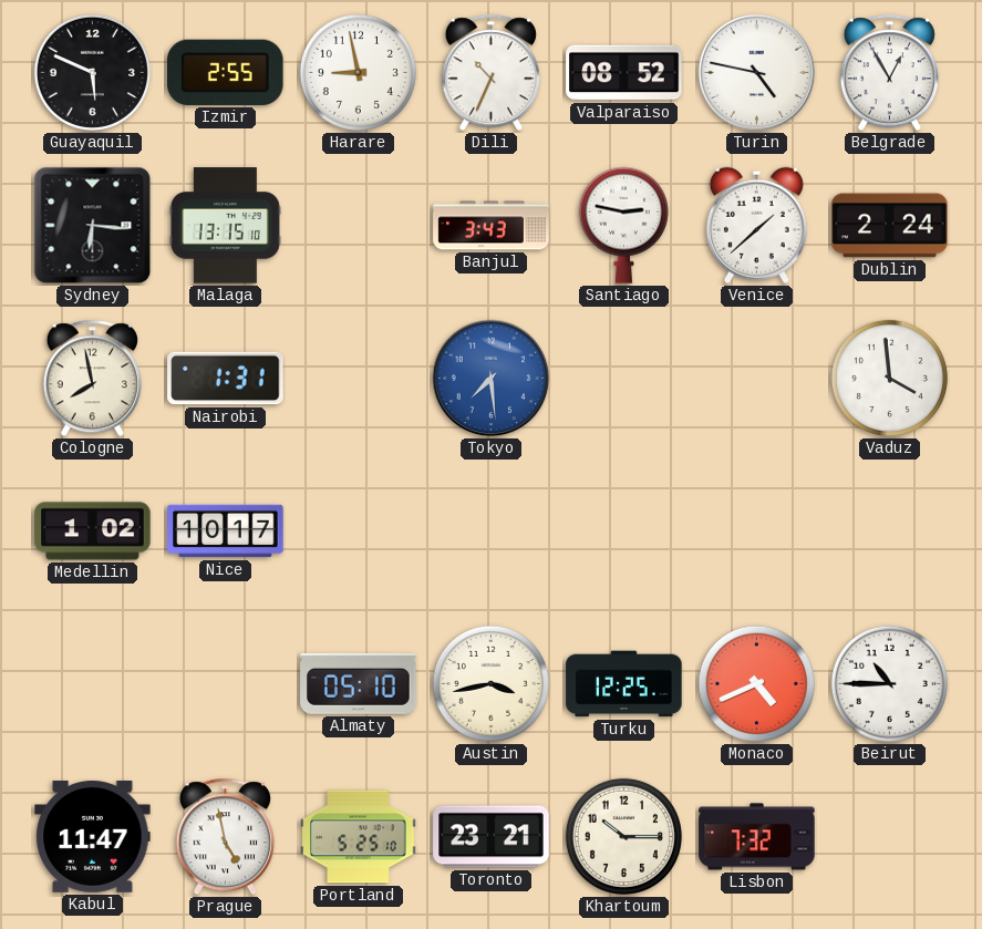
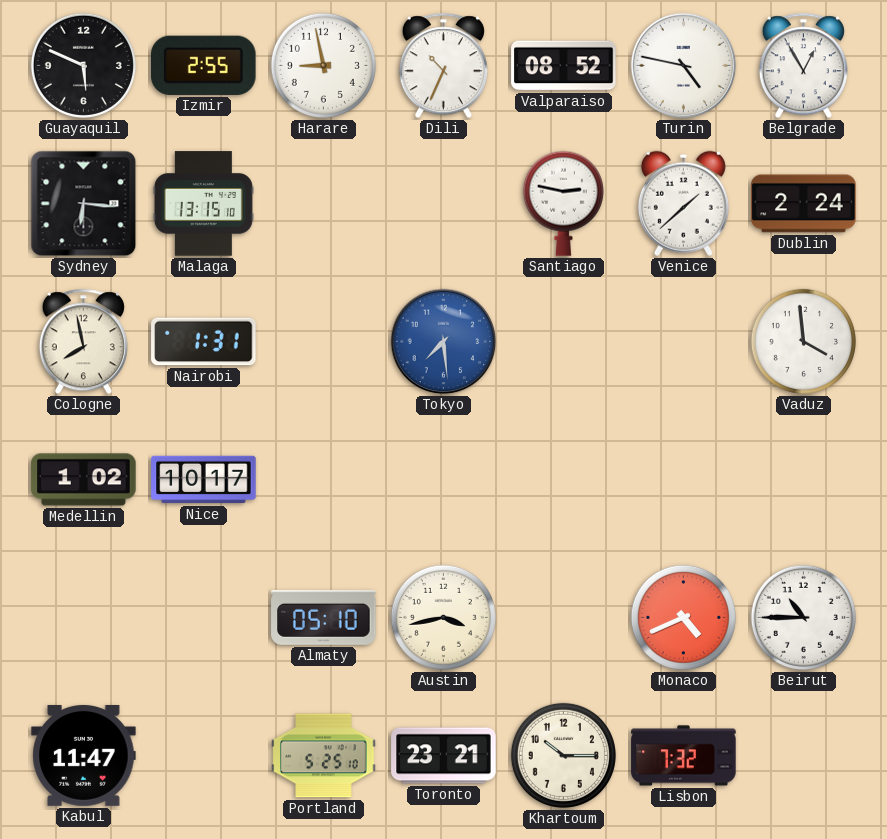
Banjul: 3:43 -> none
Turku: 12:25 -> none
Prague: 4:58 -> none
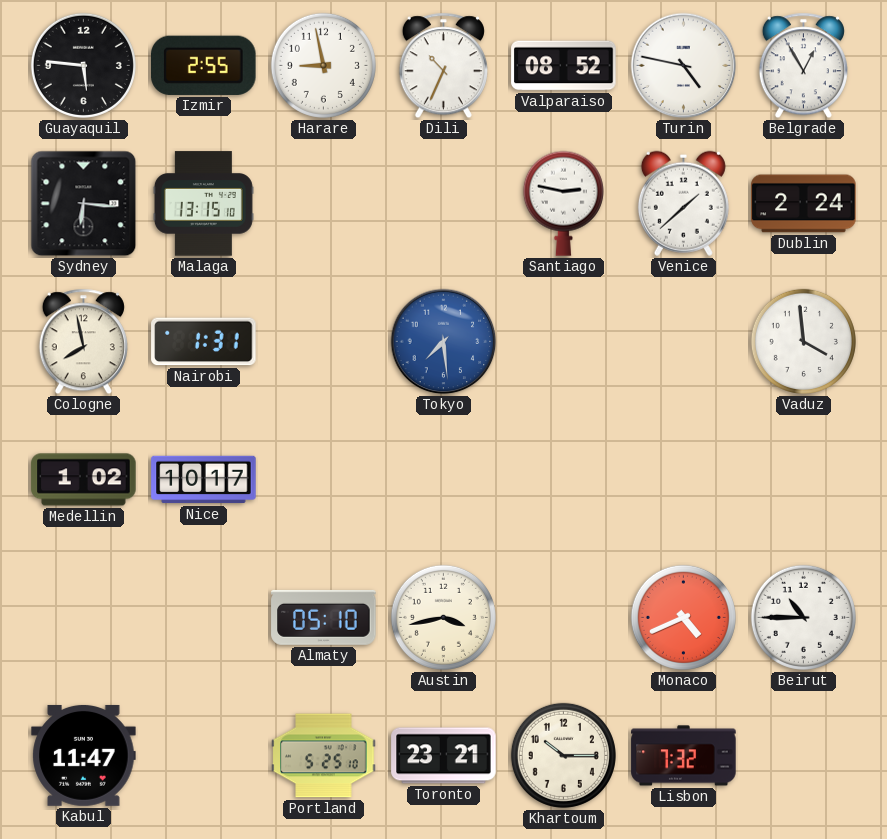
Guayaquil: 5:49 -> 5:46
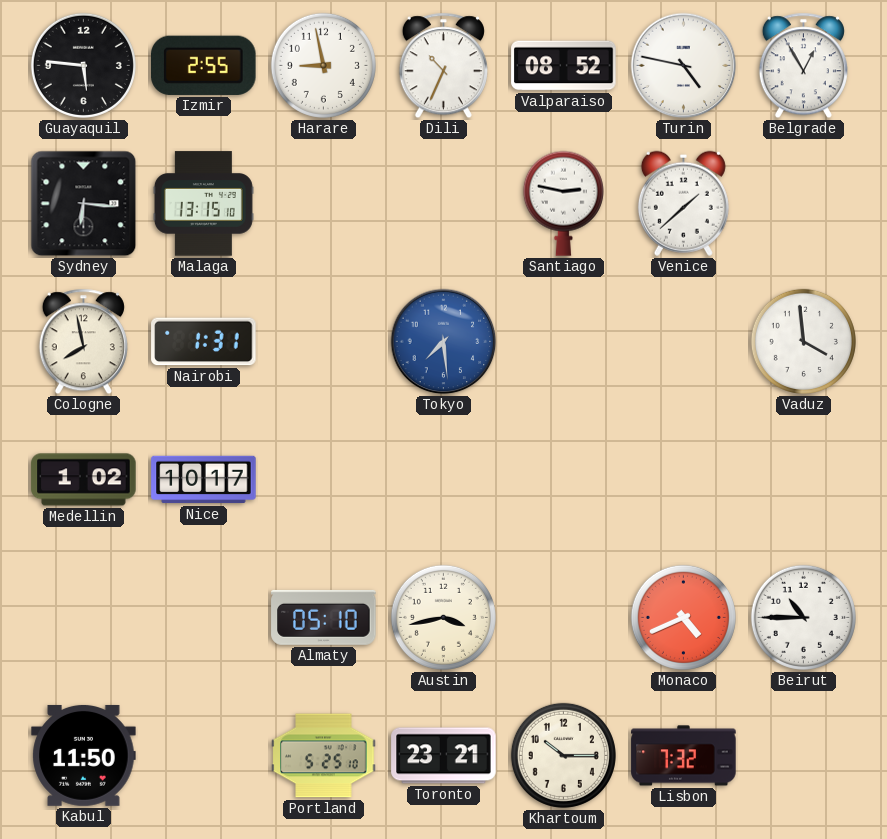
Dublin: 2:24 -> none
Kabul: 11:47 -> 11:50
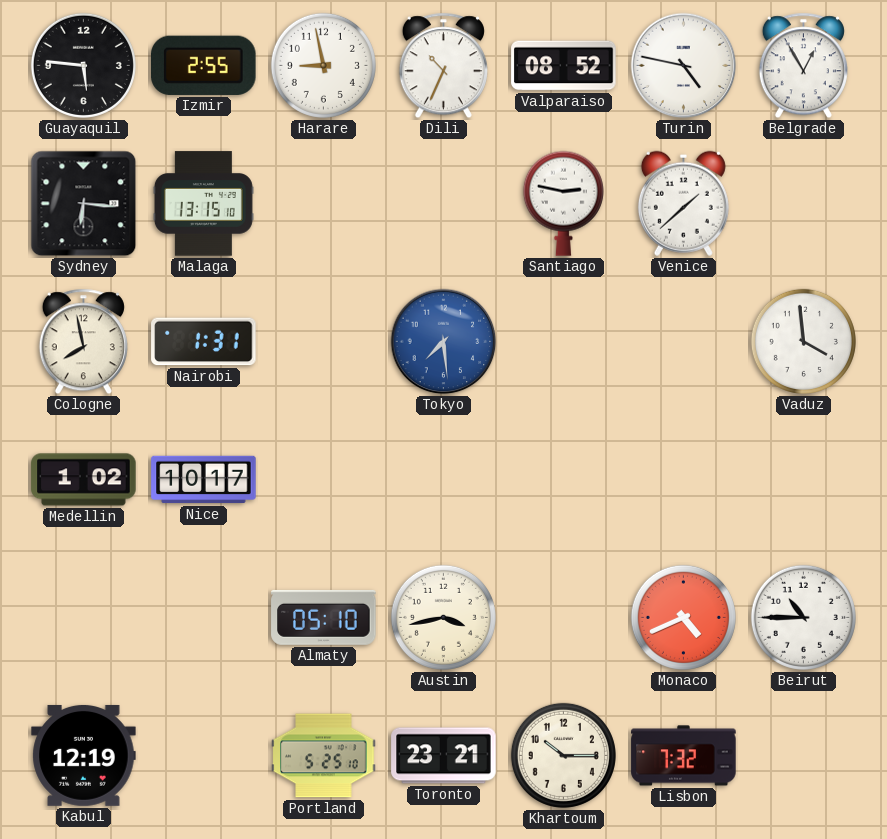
Kabul: 11:50 -> 12:19
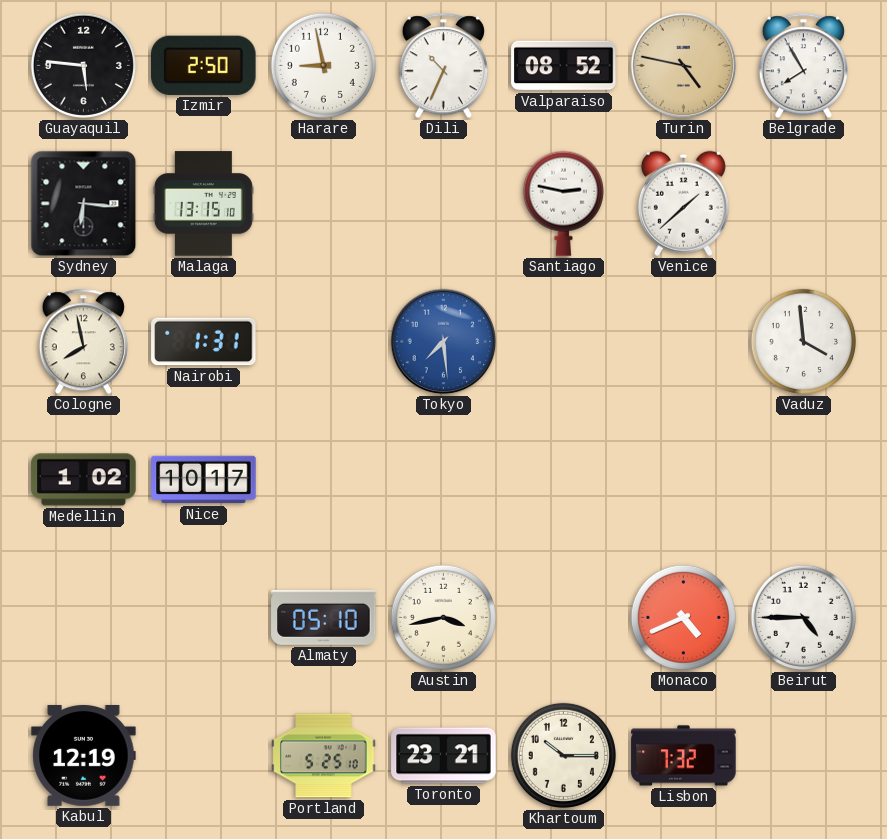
Izmir: 2:55 -> 2:50
Turin dial: white -> champagne
Belgrade: 12:55 -> 7:55
Beirut: 10:45 -> 4:45
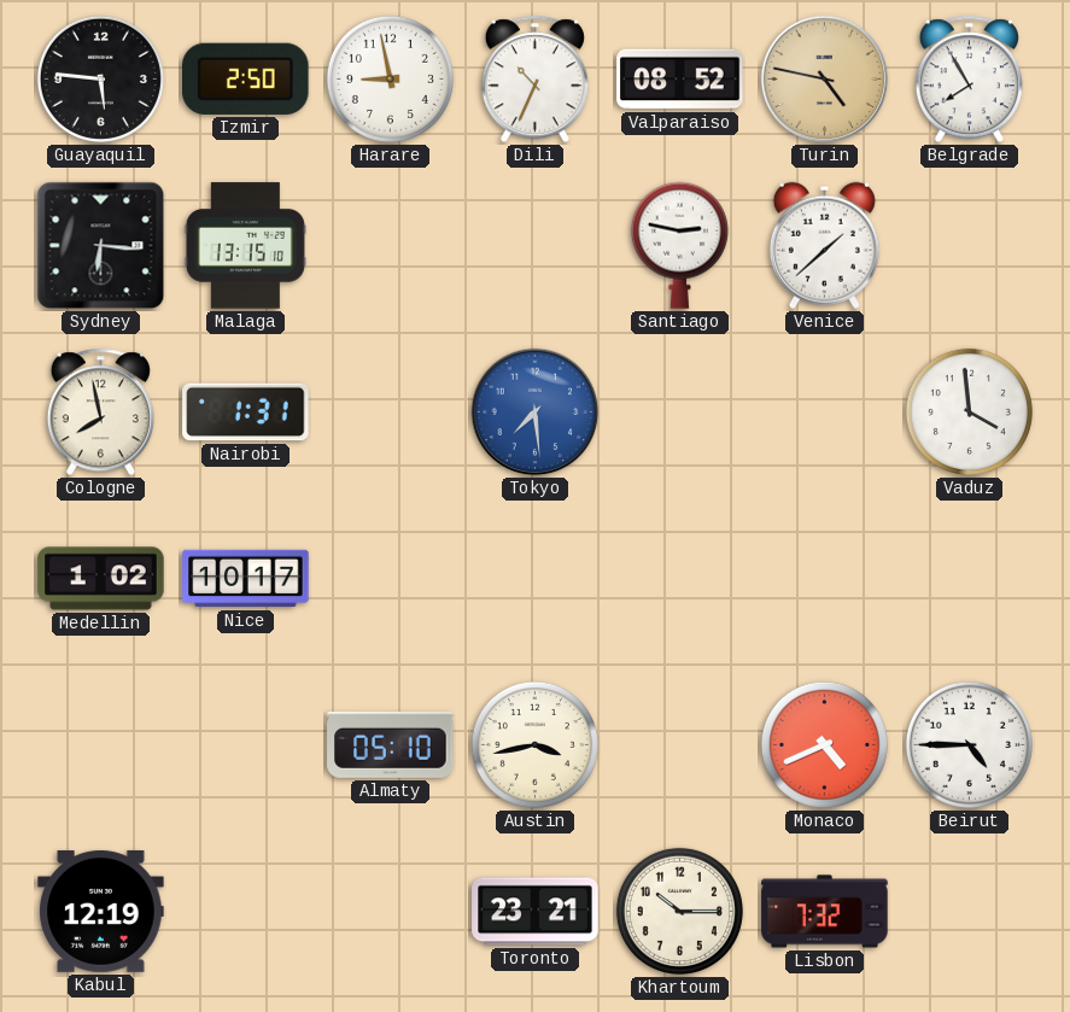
Portland: 5:25 -> none
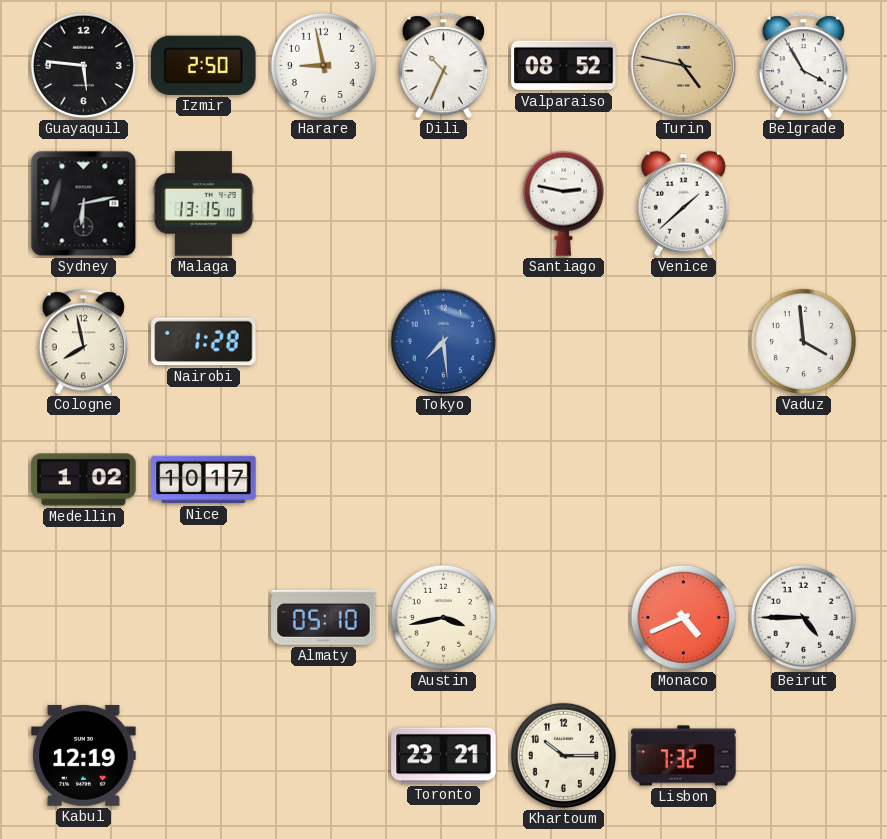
Belgrade: 7:55 -> 3:55
Sydney: 6:16 -> 6:13
Nairobi: 1:31 -> 1:28
